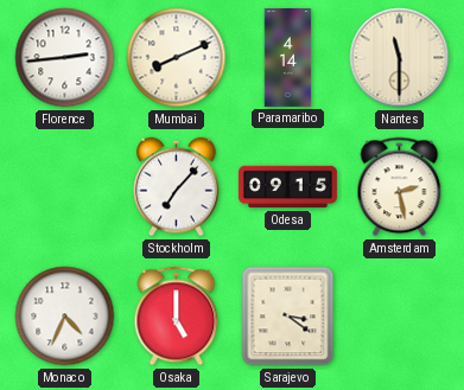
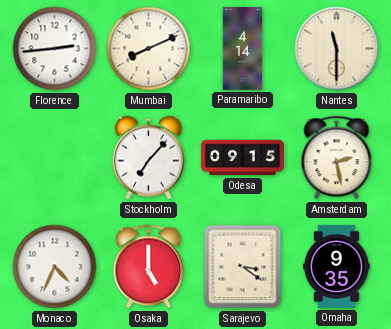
Omaha: none -> 9:35
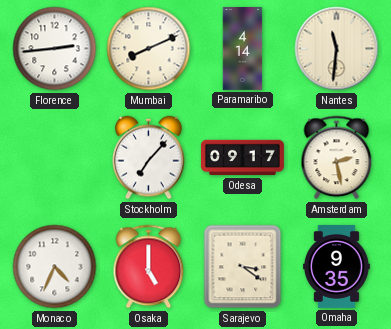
Nantes: 11:30 -> 11:31
Odesa: 09:15 -> 09:17
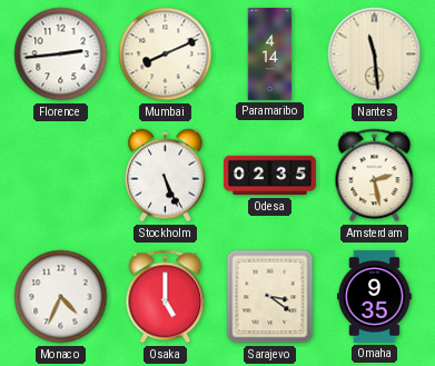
Nantes: 11:31 -> 11:29
Stockholm: 7:07 -> 5:26
Odesa: 09:17 -> 02:35
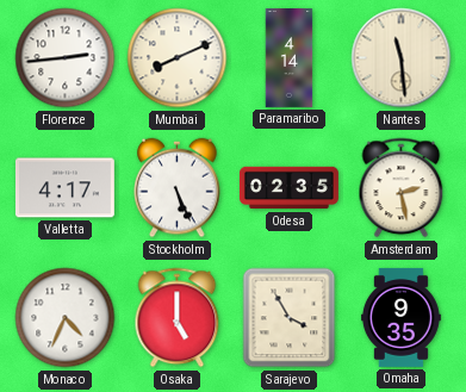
Valletta: none -> 4:17
Sarajevo: 3:21 -> 3:55
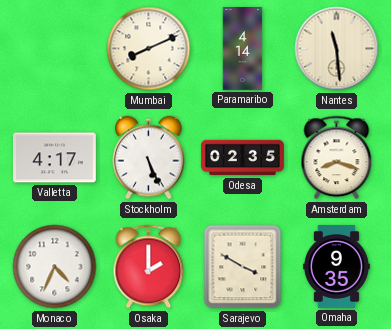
Florence: 2:44 -> none
Amsterdam: 2:28 -> 8:18
Osaka: 5:00 -> 2:00
Sarajevo: 3:55 -> 3:50
